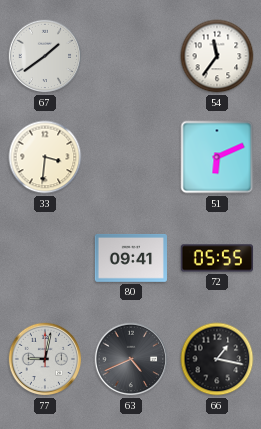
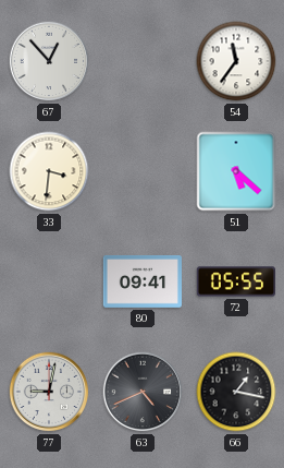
67: 1:39 -> 12:53
51: 6:11 -> 5:22
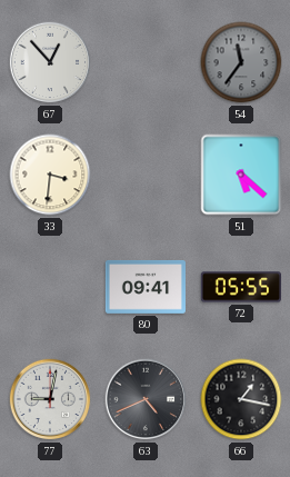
54 dial: white -> grey
